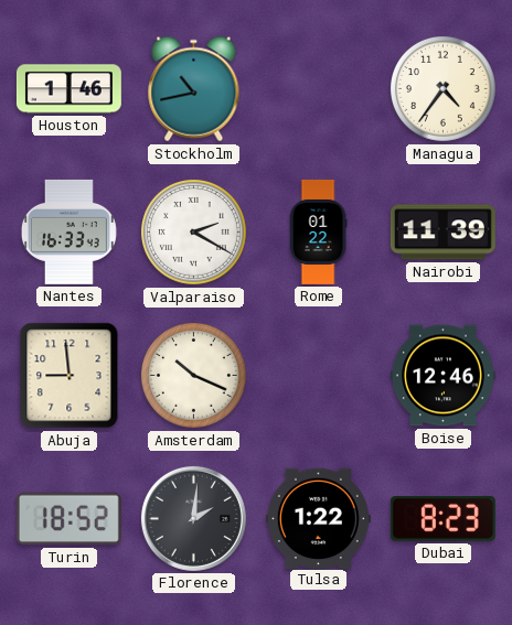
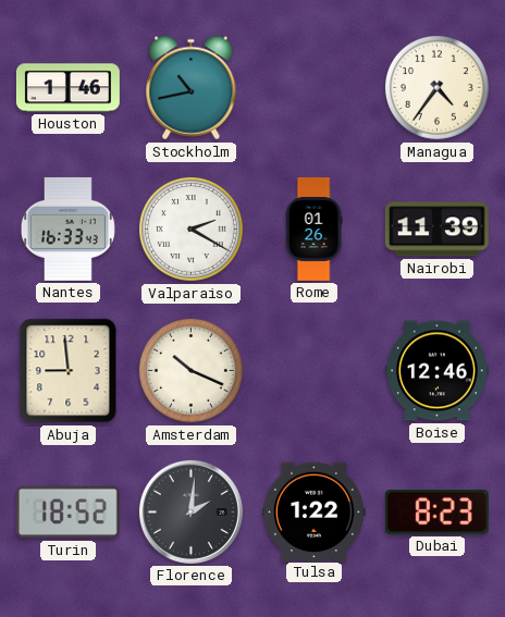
Rome: 01:22 -> 01:26
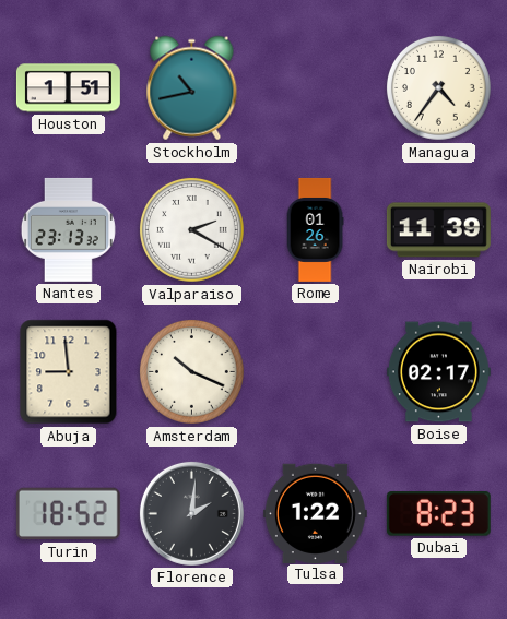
Houston: 1:46 -> 1:51
Nantes: 16:33 -> 23:13
Boise: 12:46 -> 02:17
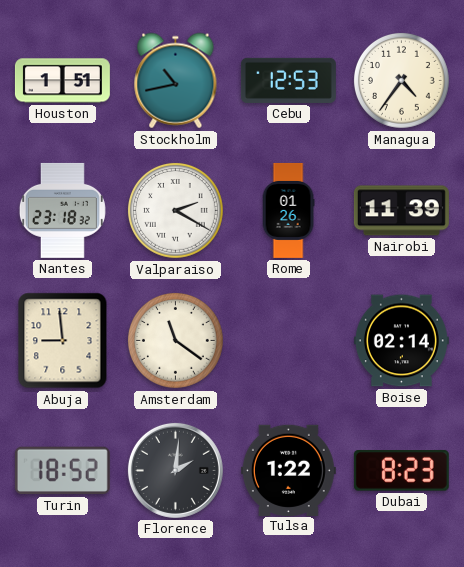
Cebu: none -> 12:53
Nantes: 23:13 -> 23:18
Amsterdam: 10:19 -> 11:21
Boise: 02:17 -> 02:14
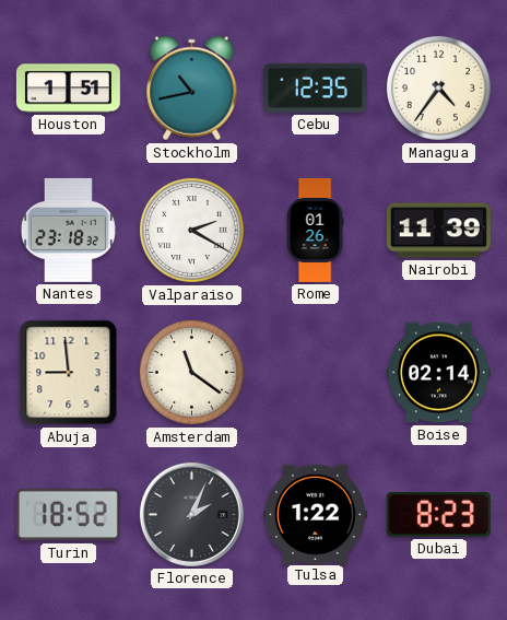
Cebu: 12:53 -> 12:35
Florence: 2:01 -> 2:04
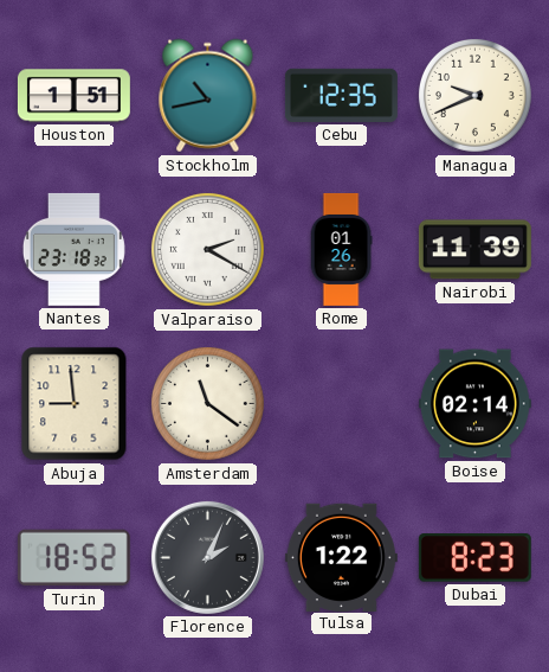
Managua: 4:36 -> 9:41
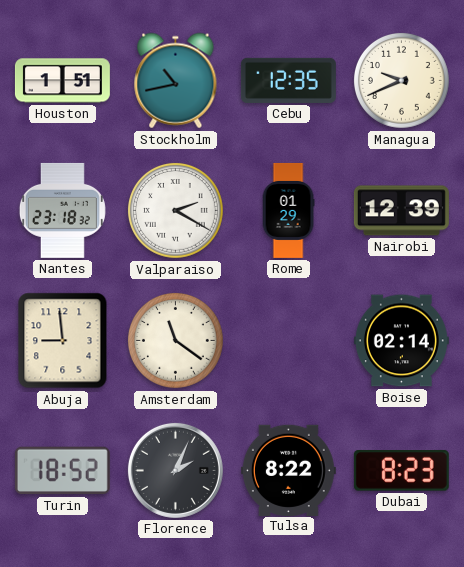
Rome: 01:26 -> 01:29
Nairobi: 11:39 -> 12:39
Tulsa: 1:22 -> 8:22
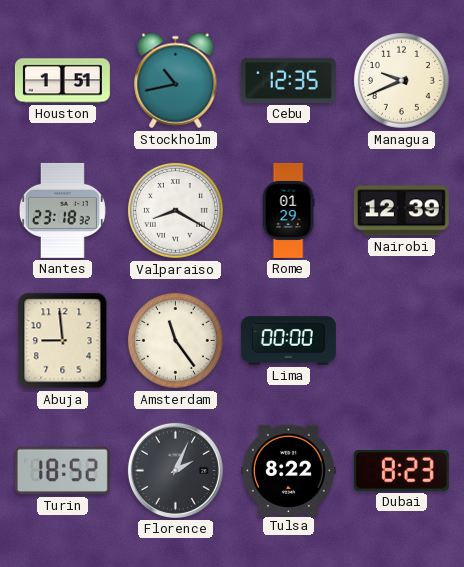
Valparaiso: 2:20 -> 8:20
Amsterdam: 11:21 -> 11:24
Lima: none -> 00:00
Boise: 02:14 -> none
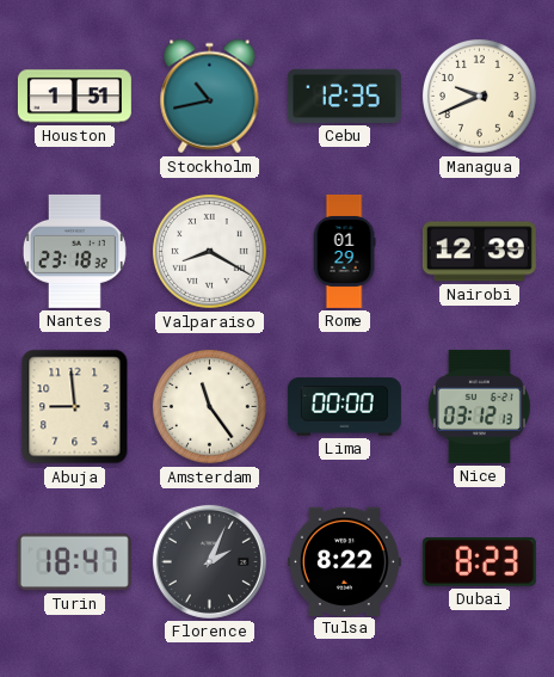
Nice: none -> 03:12
Turin: 18:52 -> 18:47
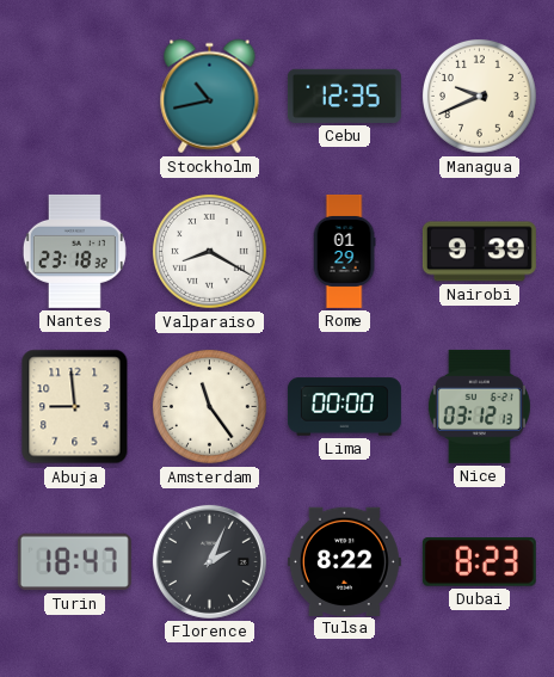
Houston: 1:51 -> none
Nairobi: 12:39 -> 9:39
